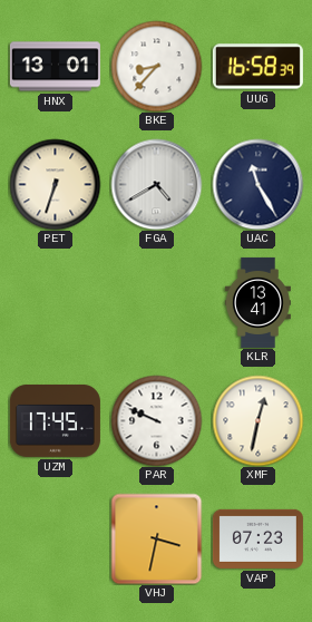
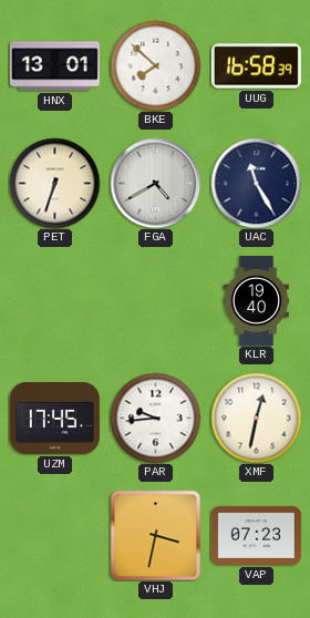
BKE: 8:37 -> 7:52
KLR: 13:41 -> 19:40
PAR: 9:49 -> 9:44
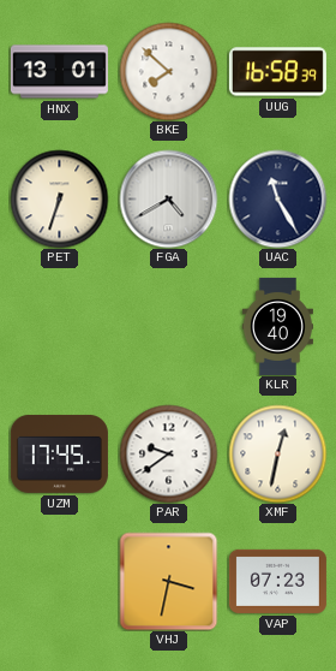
PAR: 9:44 -> 9:39
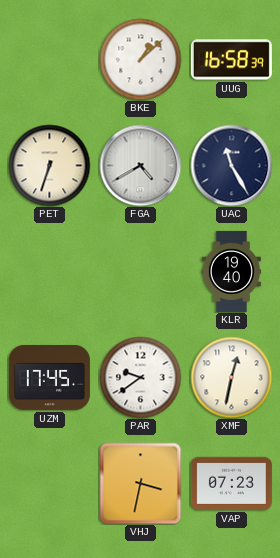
HNX: 13:01 -> none
BKE: 7:52 -> 1:08
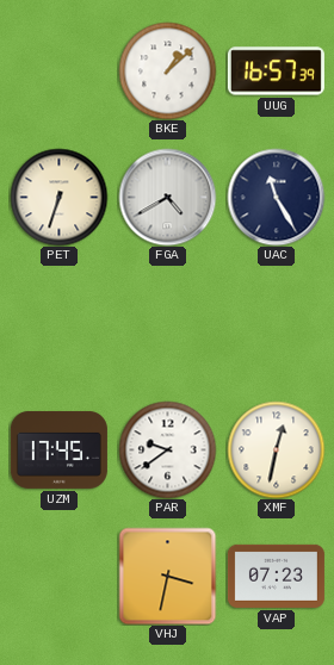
UUG: 16:58 -> 16:57
KLR: 19:40 -> none
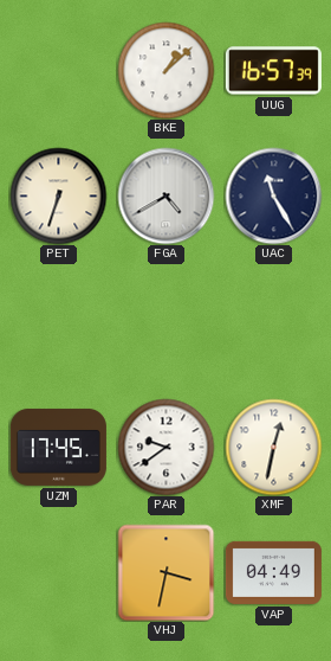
VAP: 07:23 -> 04:49
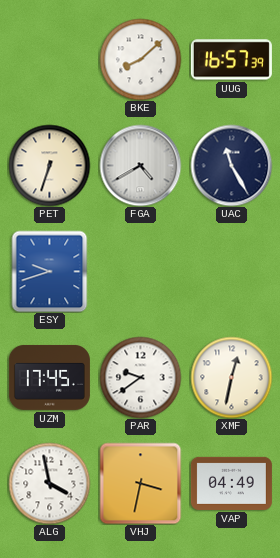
BKE: 1:08 -> 8:08
ESY: none -> 9:42
ALG: none -> 3:58
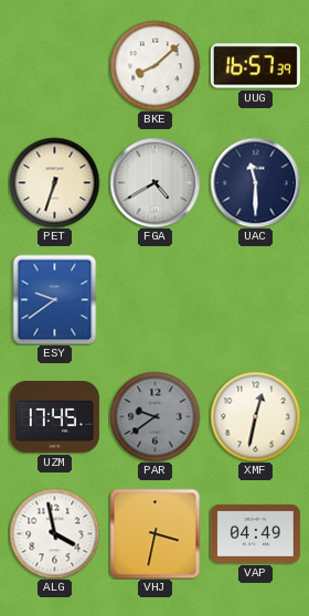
UAC: 11:25 -> 11:30
ESY: 9:42 -> 9:39
PAR dial: white -> grey
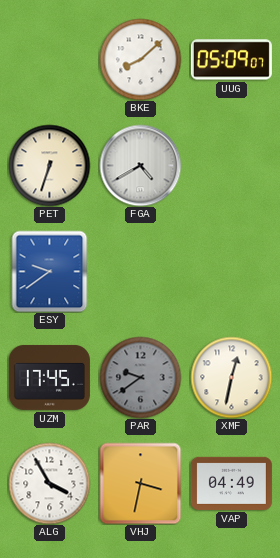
UUG: 16:57 -> 05:09
UAC: 11:30 -> none
ALG: 3:58 -> 3:55
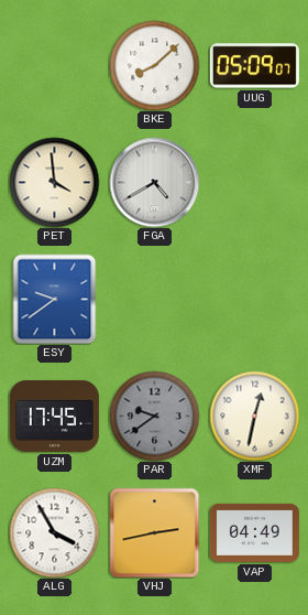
PET: 6:33 -> 3:59
VHJ: 3:32 -> 2:43
